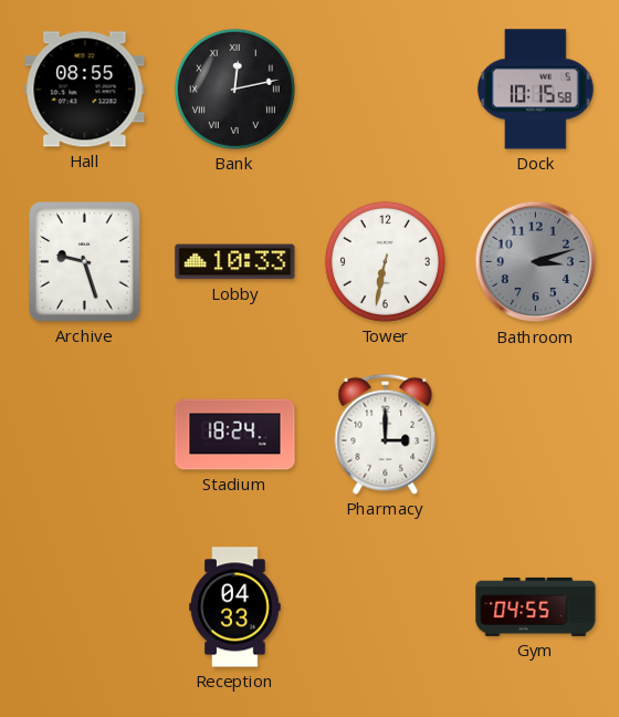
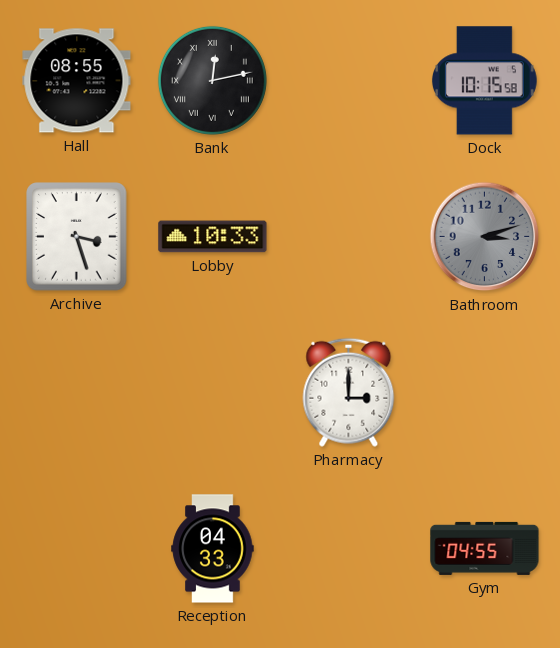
Archive: 9:27 -> 3:27
Tower: 6:32 -> none
Stadium: 18:24 -> none
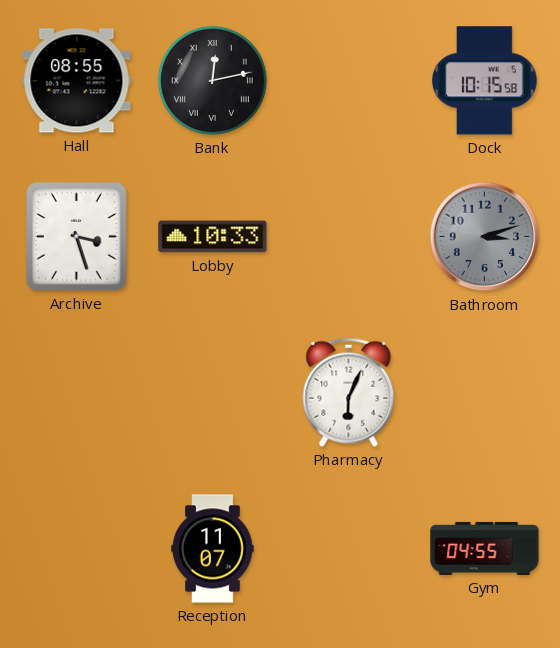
Pharmacy: 3:00 -> 6:04
Reception: 04:33 -> 11:07
